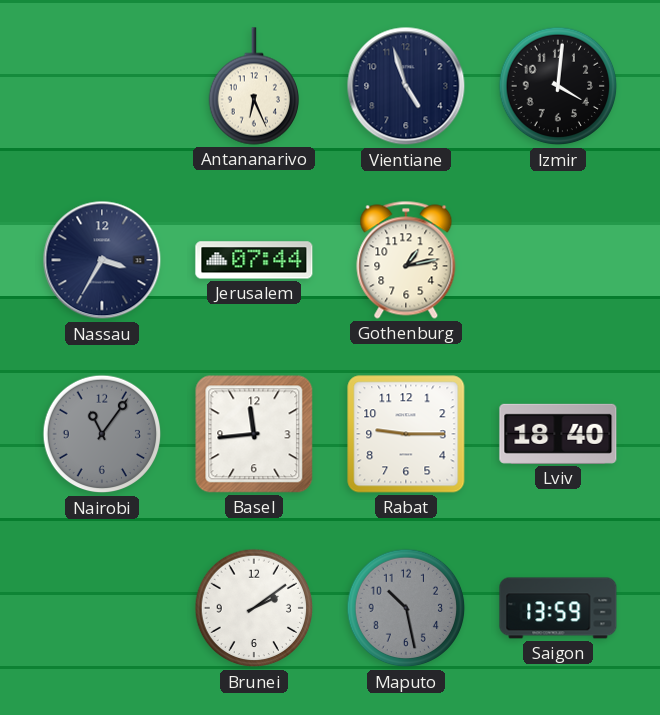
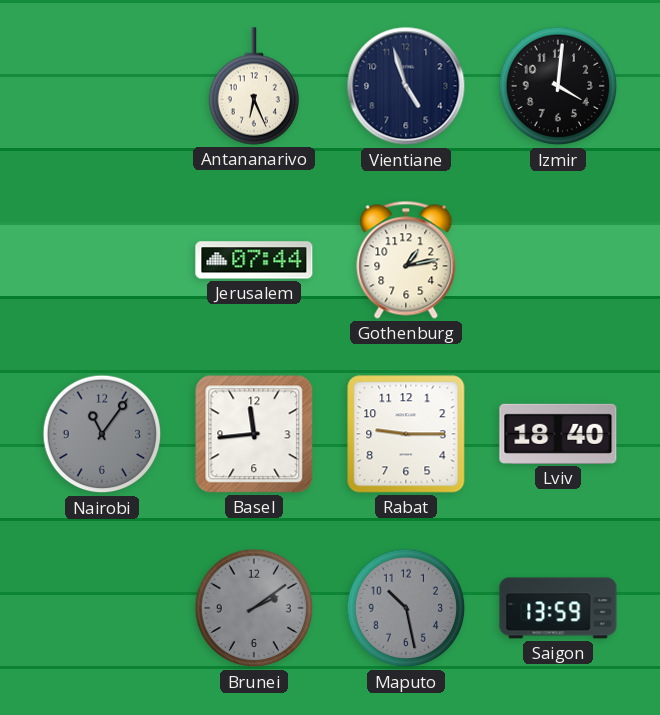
Nassau: 3:35 -> none
Brunei dial: white -> grey
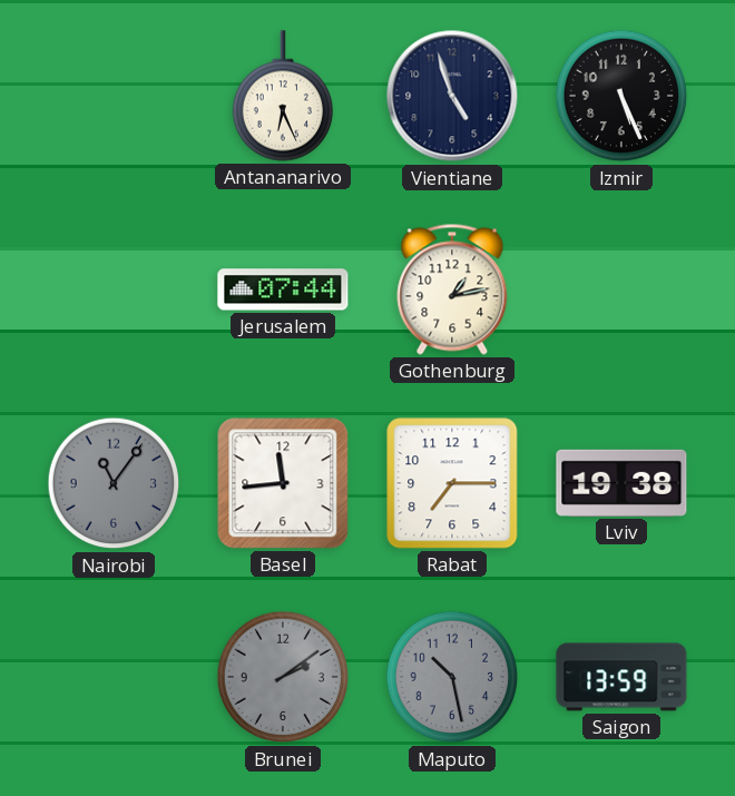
Izmir: 4:01 -> 5:26
Rabat: 9:15 -> 7:15
Lviv: 18:40 -> 19:38
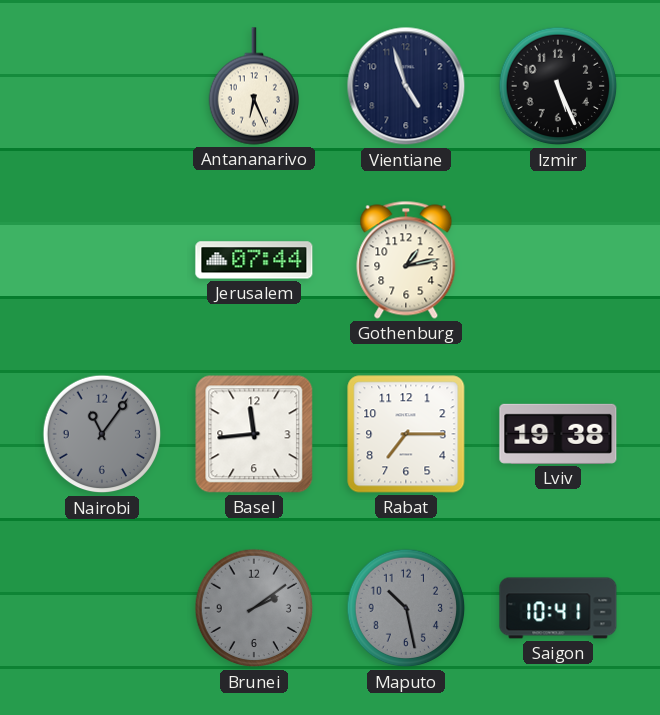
Saigon: 13:59 -> 10:41
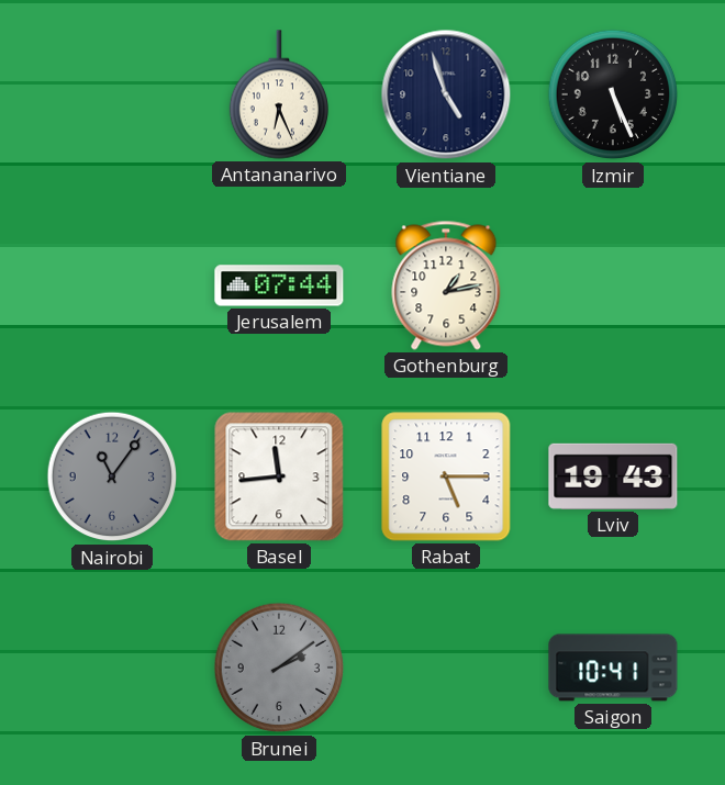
Rabat: 7:15 -> 5:15
Lviv: 19:38 -> 19:43
Maputo: 10:28 -> none
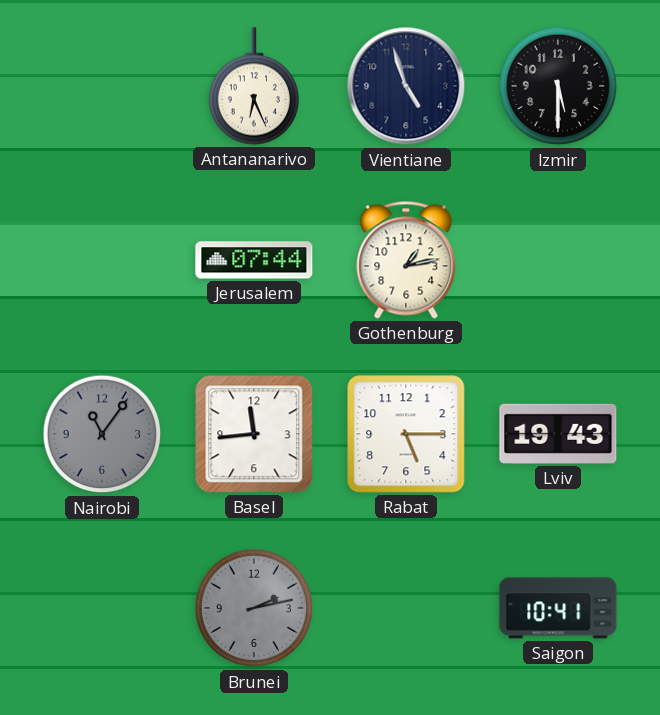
Izmir: 5:26 -> 5:30
Brunei: 2:09 -> 2:13
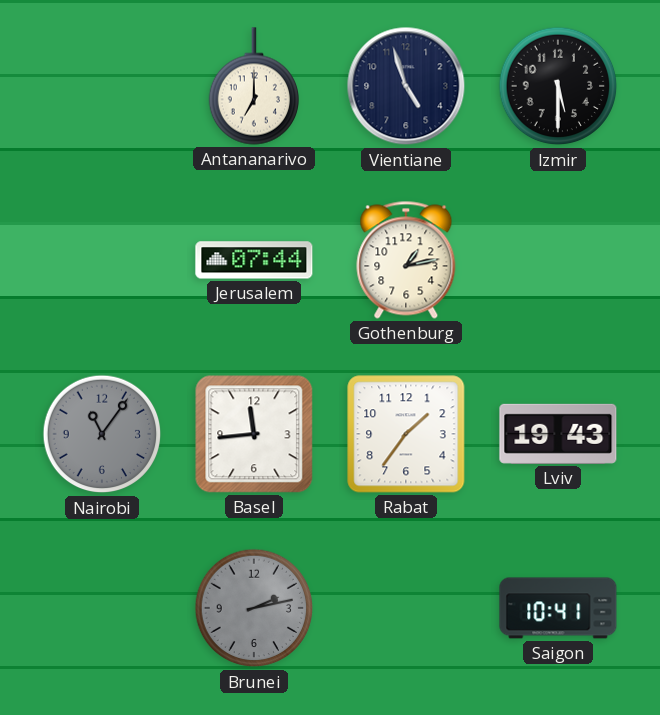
Antananarivo: 6:26 -> 7:00
Rabat: 5:15 -> 1:36
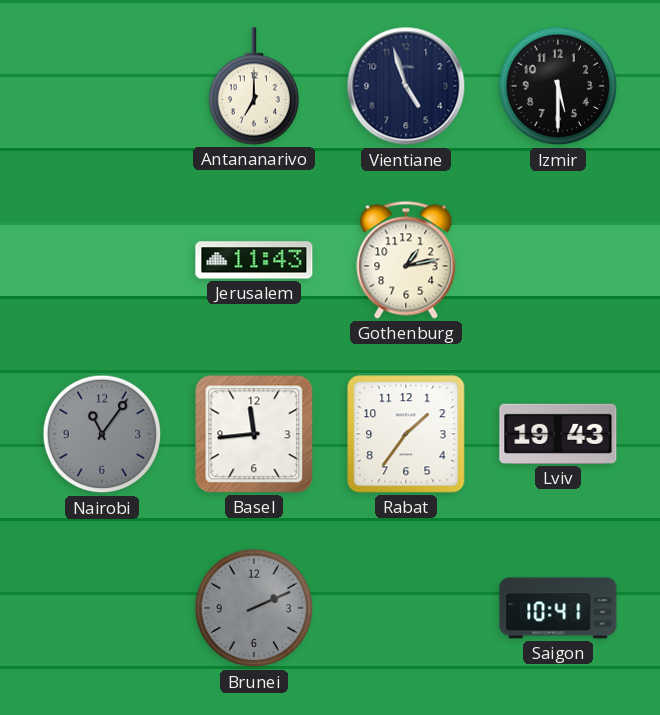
Jerusalem: 07:44 -> 11:43
Brunei: 2:13 -> 2:11
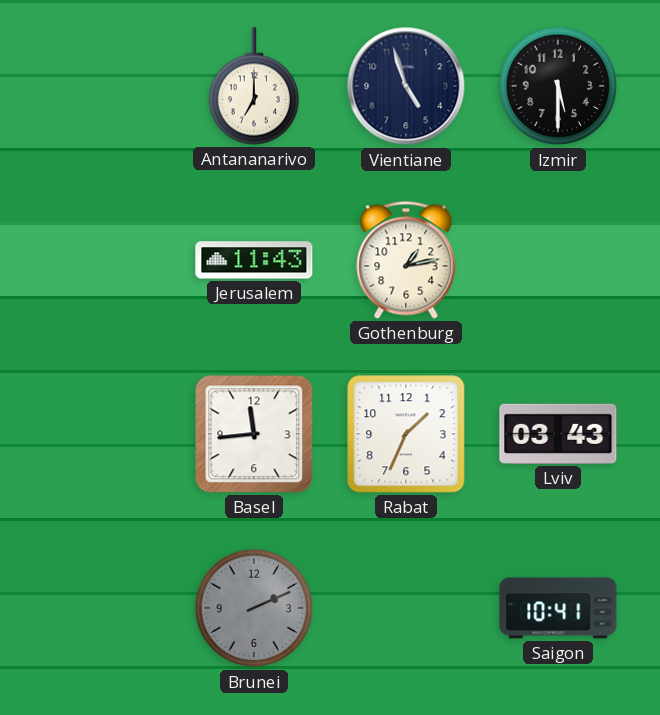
Nairobi: 11:06 -> none
Rabat: 1:36 -> 1:34
Lviv: 19:43 -> 03:43
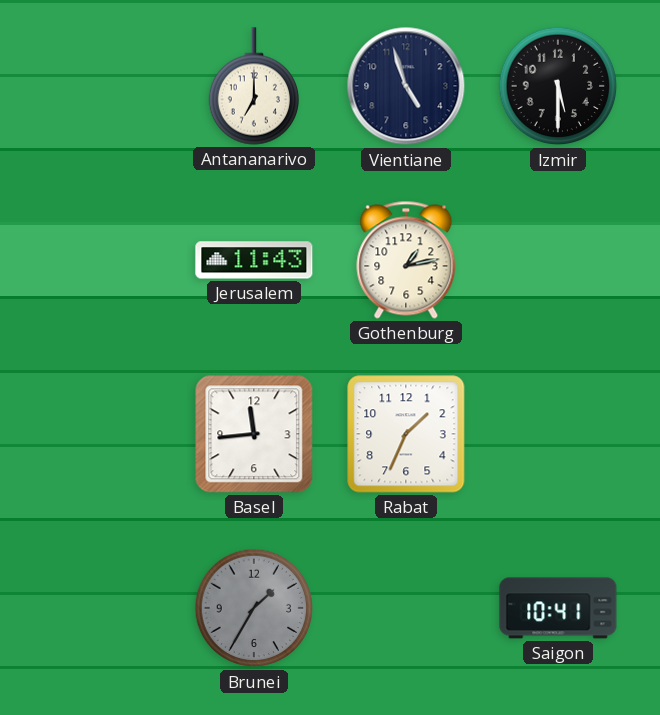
Lviv: 03:43 -> none
Brunei: 2:11 -> 1:35
